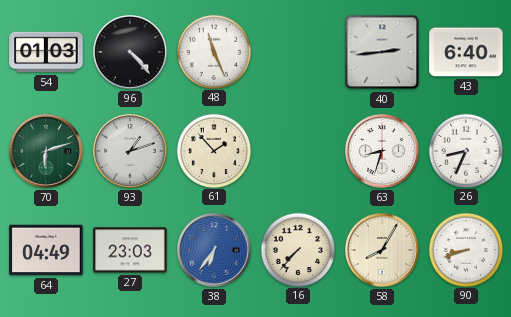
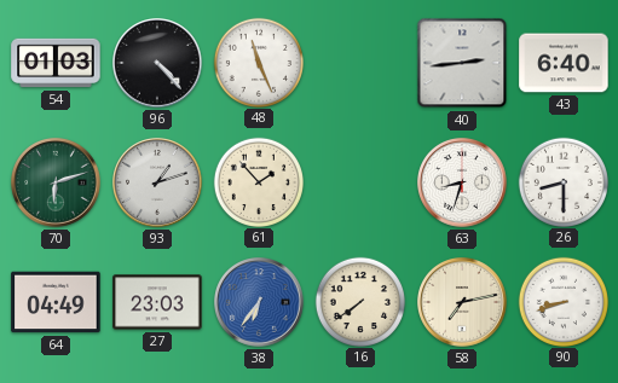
26: 8:34 -> 8:30
16: 7:37 -> 7:39
58: 8:05 -> 7:13
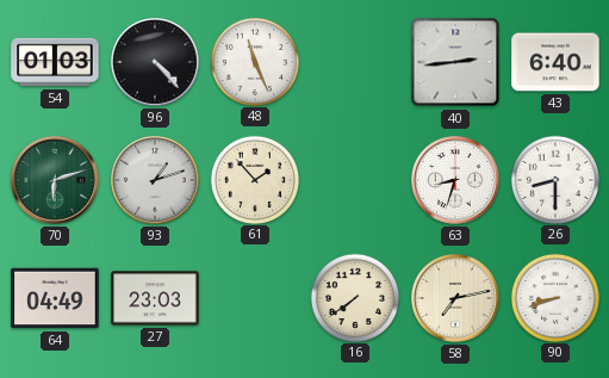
38: 6:36 -> none
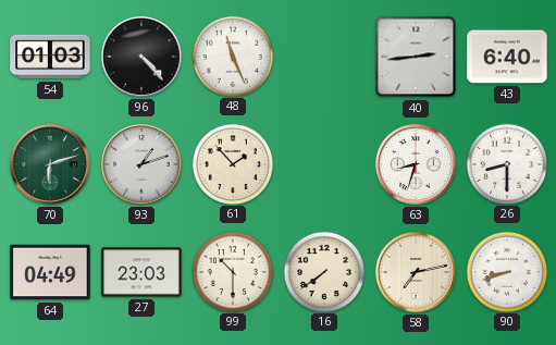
99: none -> 10:30
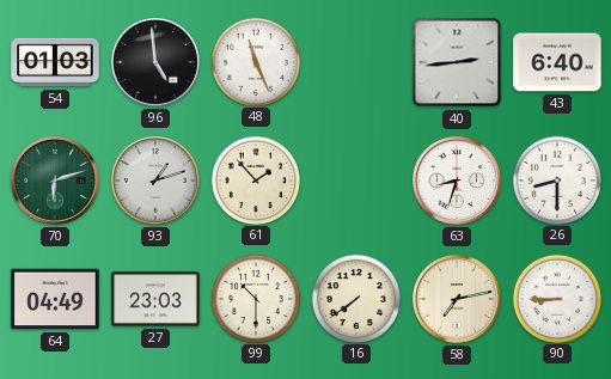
96: 4:23 -> 4:59
90: 8:42 -> 8:45
